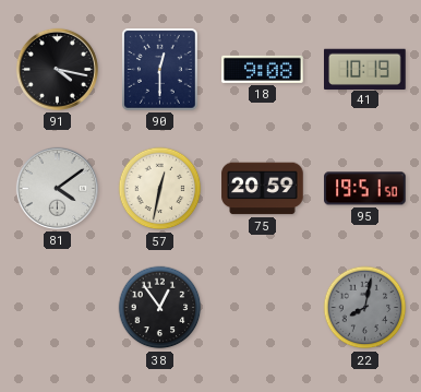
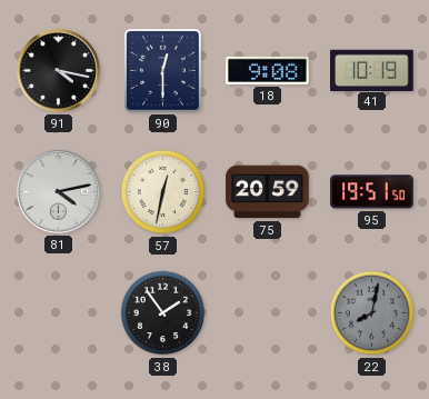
81: 4:09 -> 4:13
38: 12:54 -> 1:54
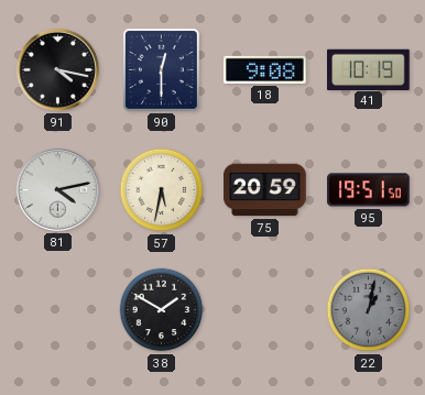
57: 12:32 -> 5:32
38: 1:54 -> 1:50
22: 8:02 -> 1:02
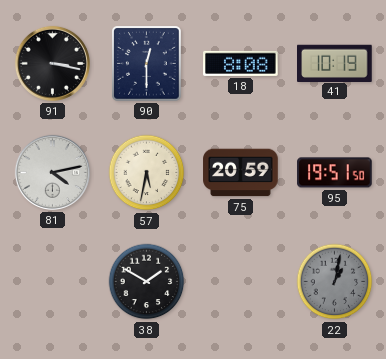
91: 4:17 -> 3:17
18: 9:08 -> 8:08
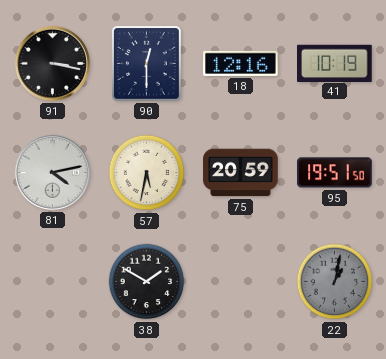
18: 8:08 -> 12:16
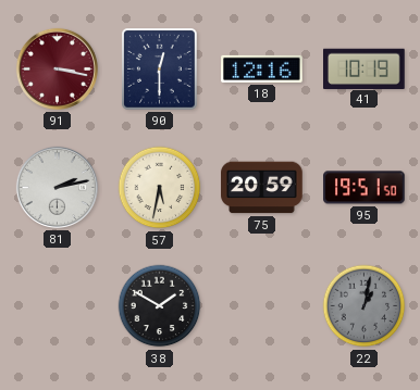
91 dial: black -> burgundy
81: 4:13 -> 2:13
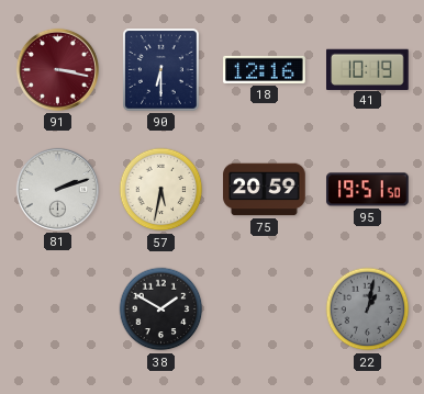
90: 12:30 -> 6:30
81: 2:13 -> 2:12
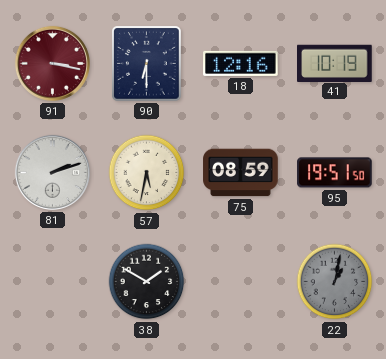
75: 20:59 -> 08:59
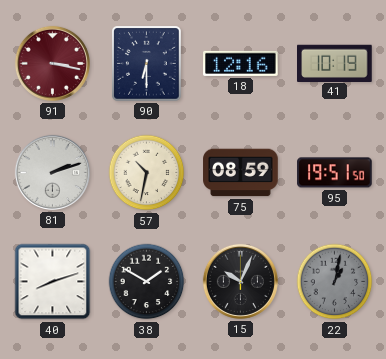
57: 5:32 -> 10:32
40: none -> 8:12
15: none -> 10:04
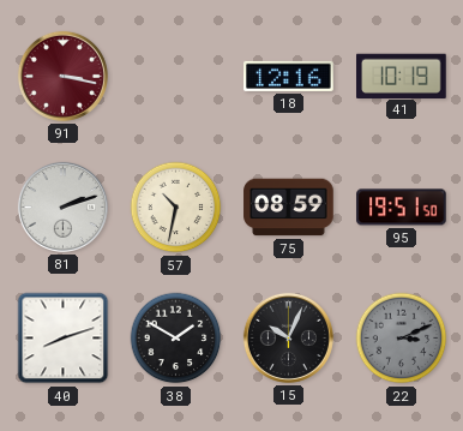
90: 6:30 -> none
22: 1:02 -> 3:11
